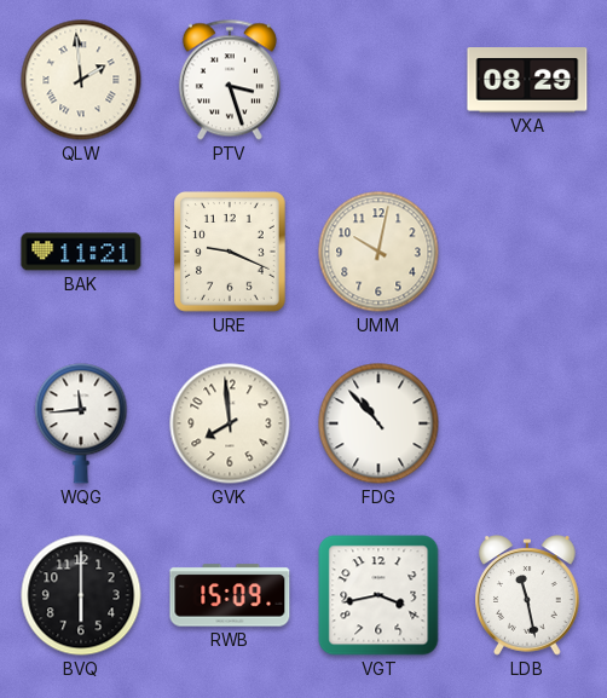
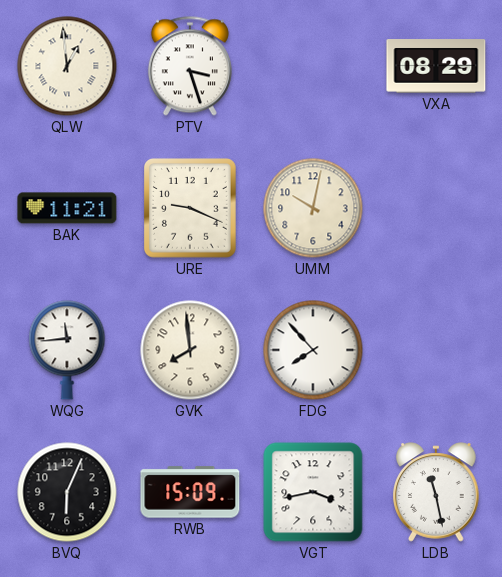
QLW: 1:59 -> 12:59
FDG: 10:53 -> 7:53
BVQ: 6:00 -> 6:04
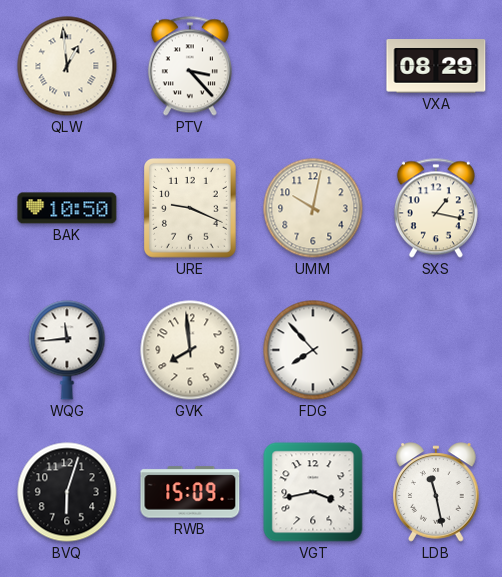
PTV: 3:27 -> 3:23
BAK: 11:21 -> 10:50
SXS: none -> 1:17
BVQ: 6:04 -> 6:03
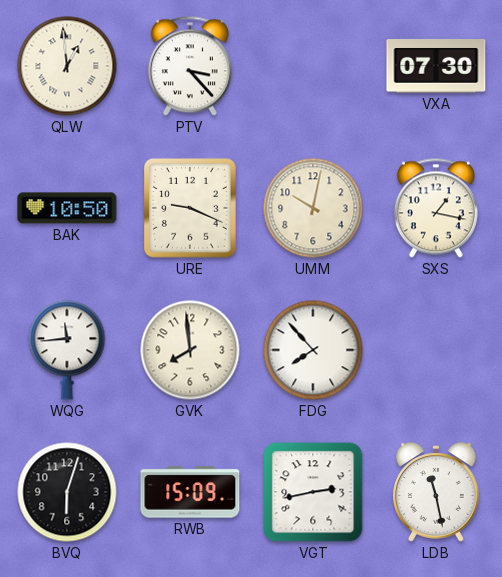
VXA: 08:29 -> 07:30
VGT: 3:43 -> 2:43
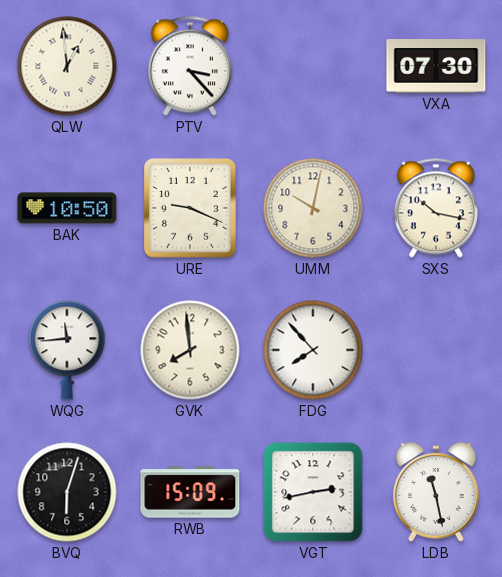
SXS: 1:17 -> 10:17
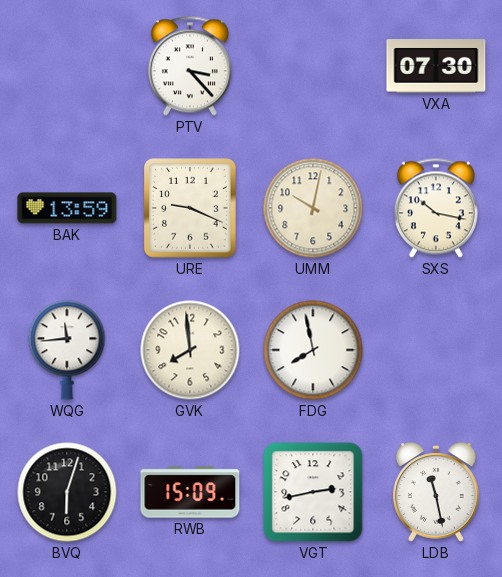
QLW: 12:59 -> none
BAK: 10:50 -> 13:59
FDG: 7:53 -> 7:58
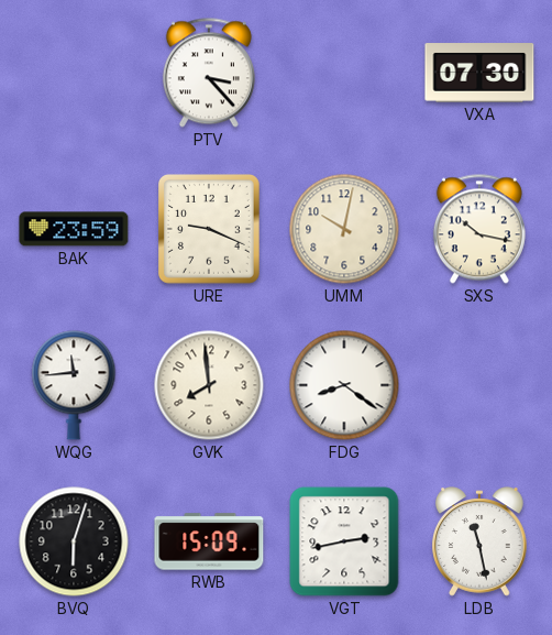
BAK: 13:59 -> 23:59
FDG: 7:58 -> 8:21
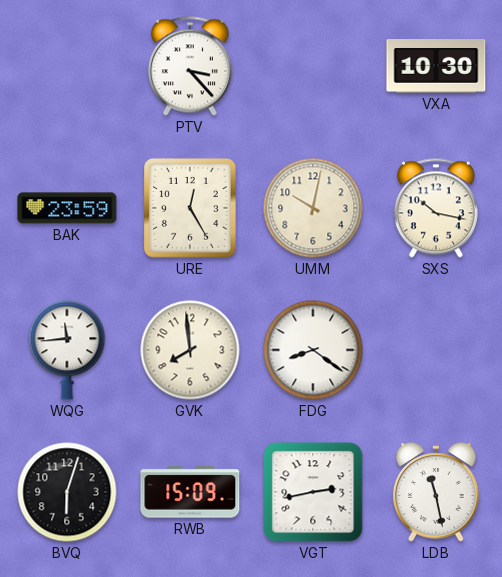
VXA: 07:30 -> 10:30
URE: 9:19 -> 12:25
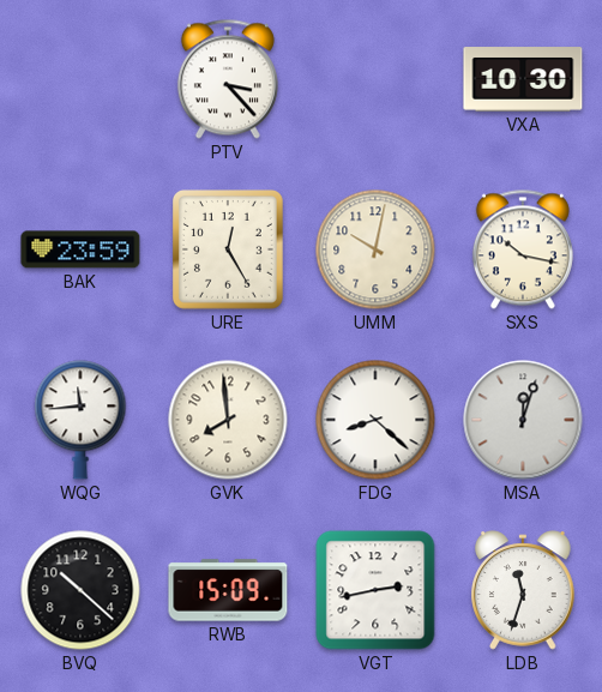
FDG: 8:21 -> 8:22
MSA: none -> 12:03
BVQ: 6:03 -> 10:22
LDB: 11:28 -> 11:33
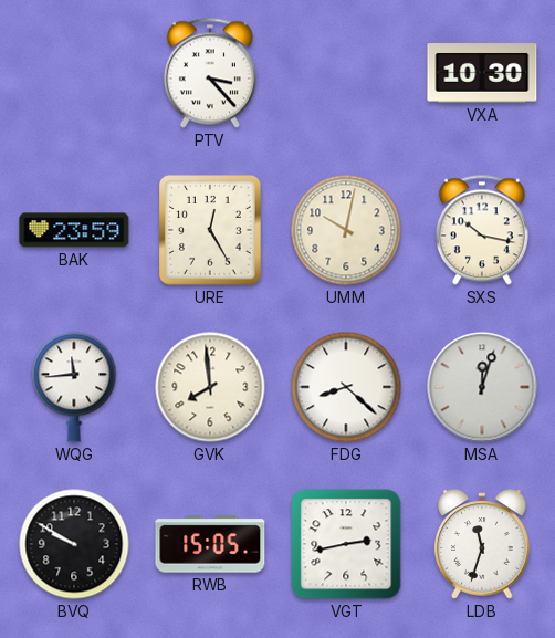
BVQ: 10:22 -> 9:50
RWB: 15:09 -> 15:05
